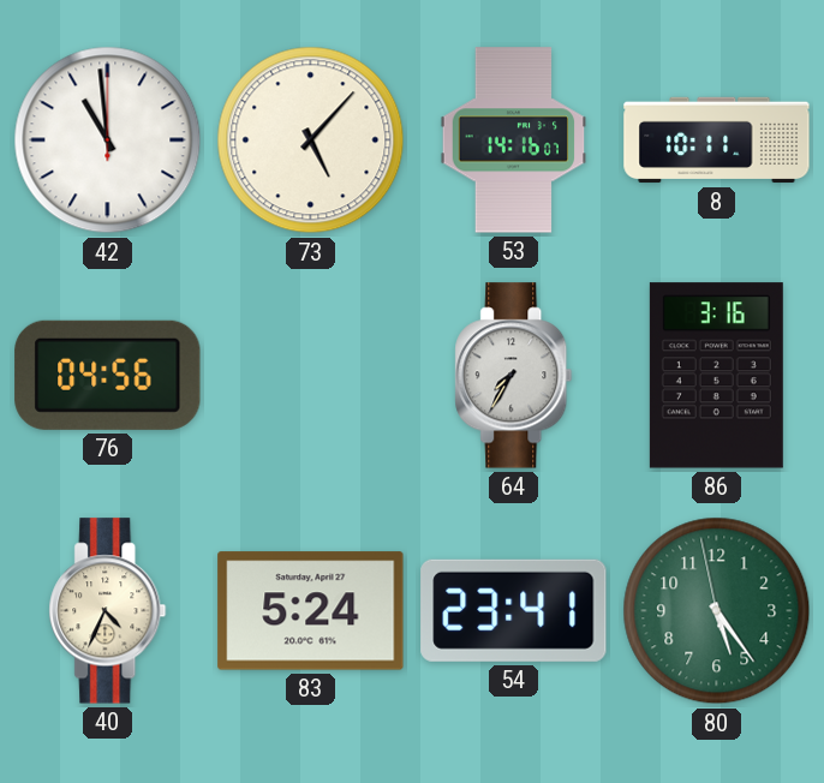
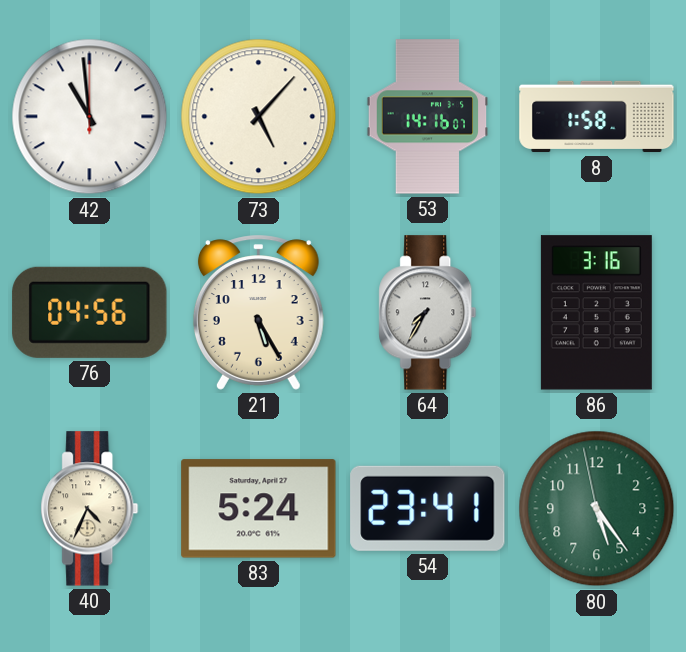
8: 10:11 -> 1:58
21: none -> 5:25
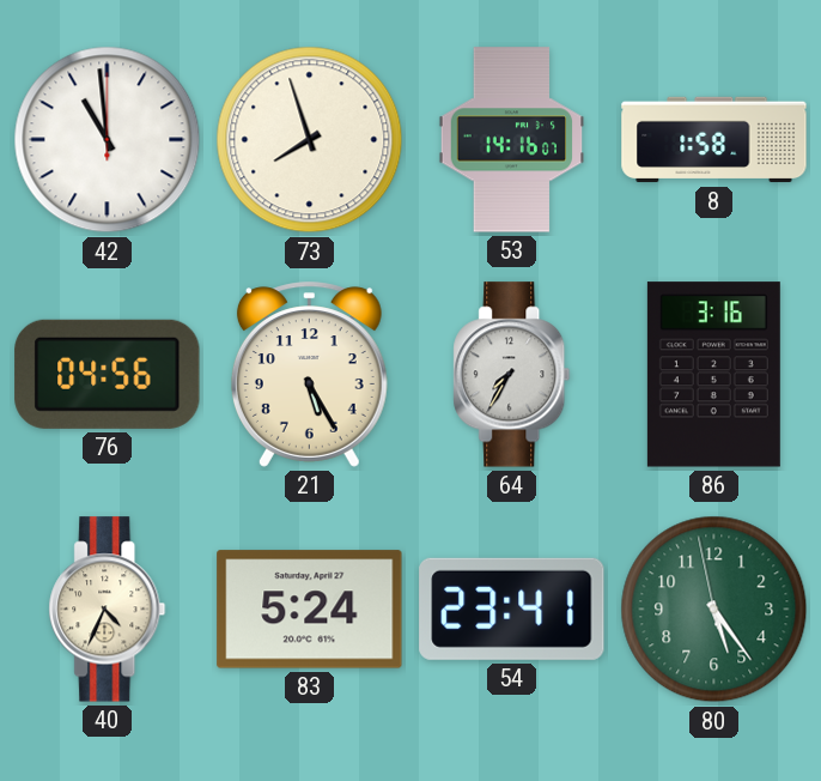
73: 5:07 -> 7:57
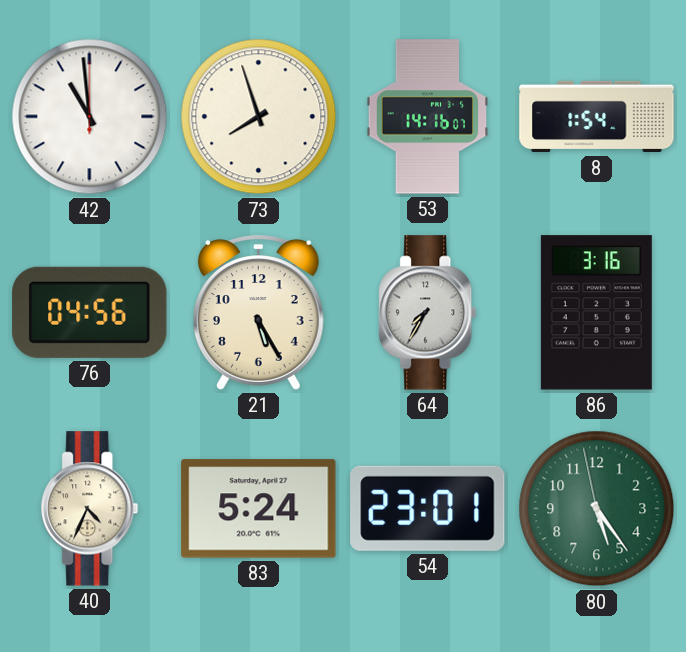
8: 1:58 -> 1:54
54: 23:41 -> 23:01
